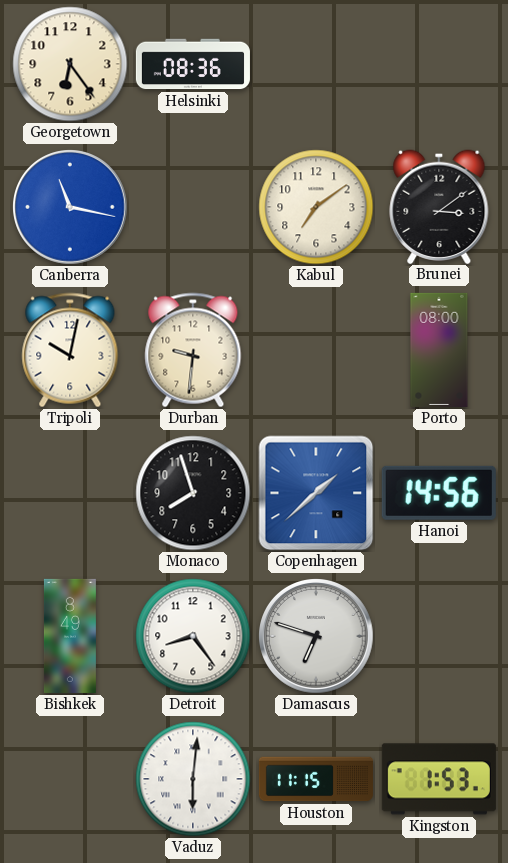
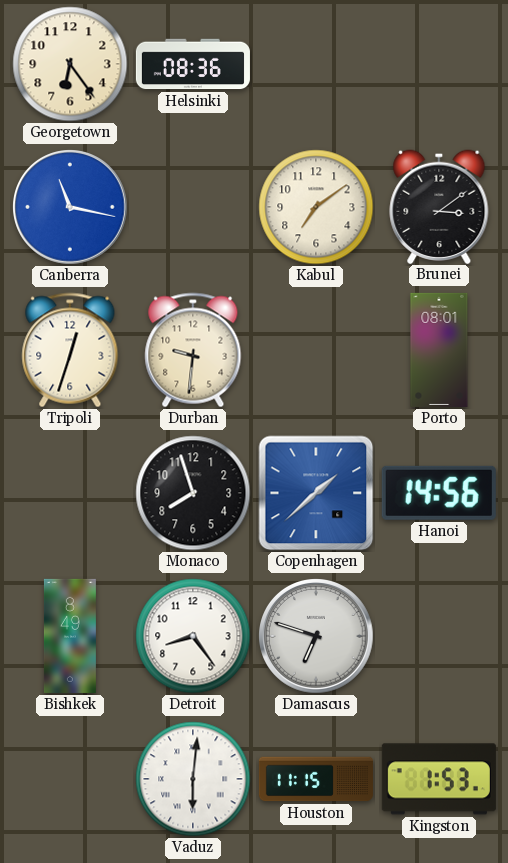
Tripoli: 10:02 -> 12:33
Porto: 08:00 -> 08:01
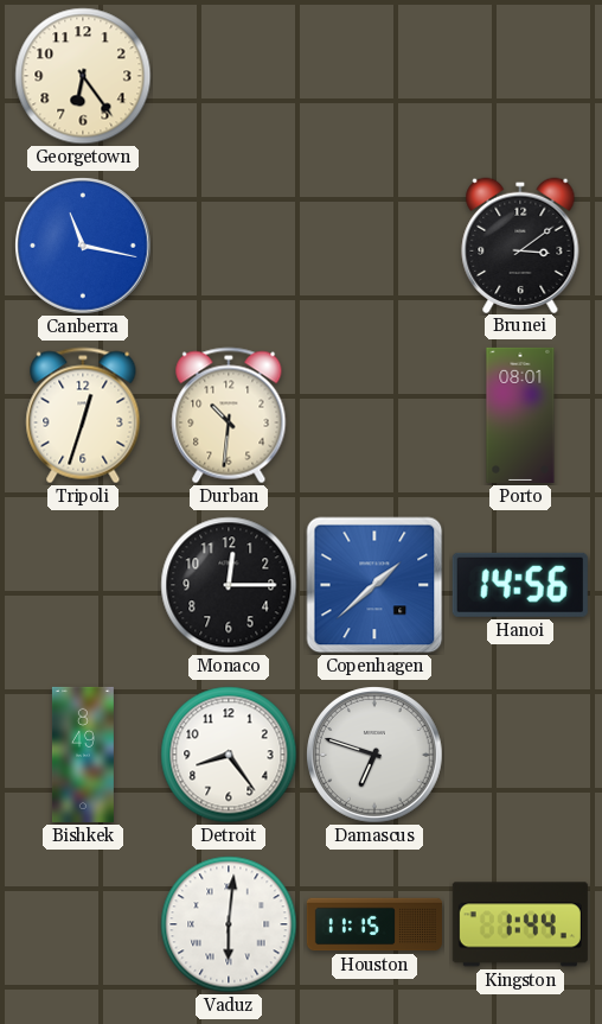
Helsinki: 08:36 -> none
Kabul: 7:09 -> none
Durban: 9:31 -> 10:31
Monaco: 7:57 -> 12:15
Kingston: 1:53 -> 1:44
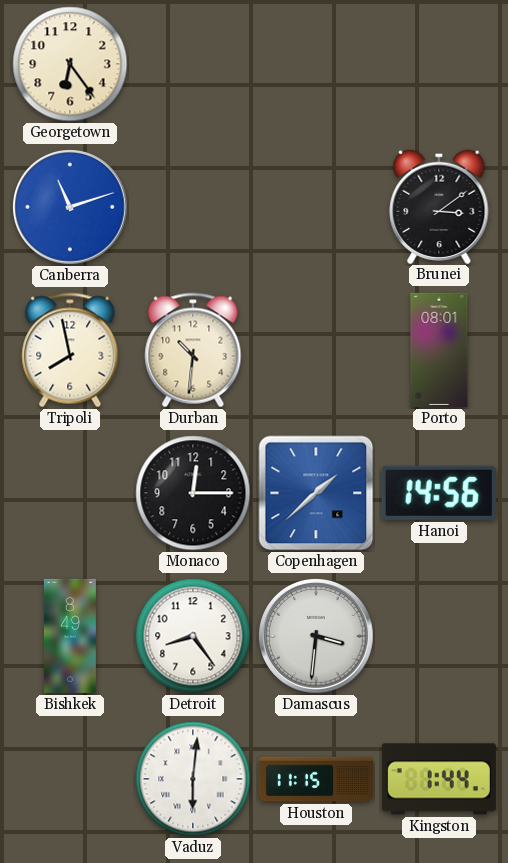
Canberra: 11:17 -> 11:12
Tripoli: 12:33 -> 7:58
Damascus: 6:48 -> 3:31
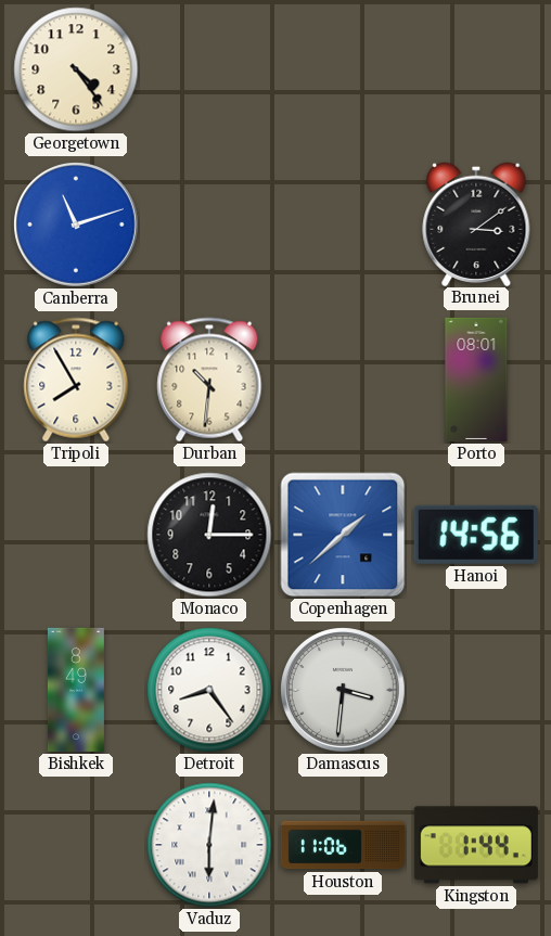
Georgetown: 6:24 -> 4:24
Tripoli: 7:58 -> 7:55
Houston: 11:15 -> 11:06
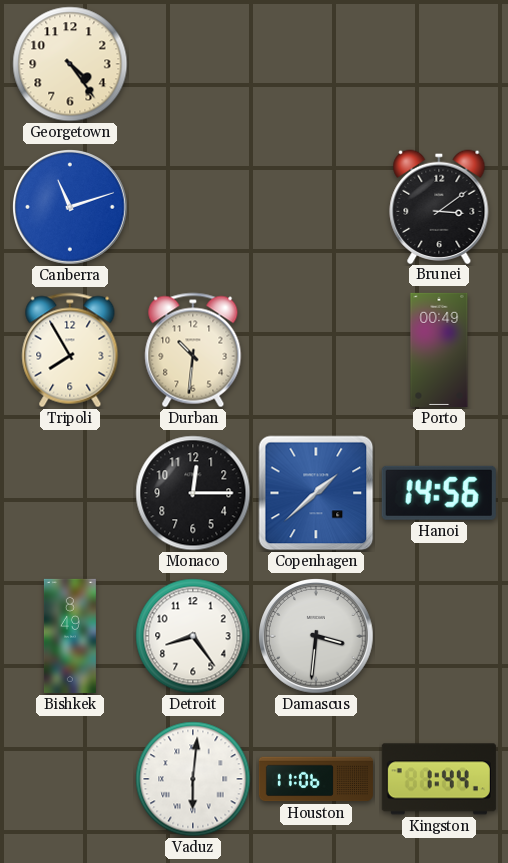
Porto: 08:01 -> 00:49
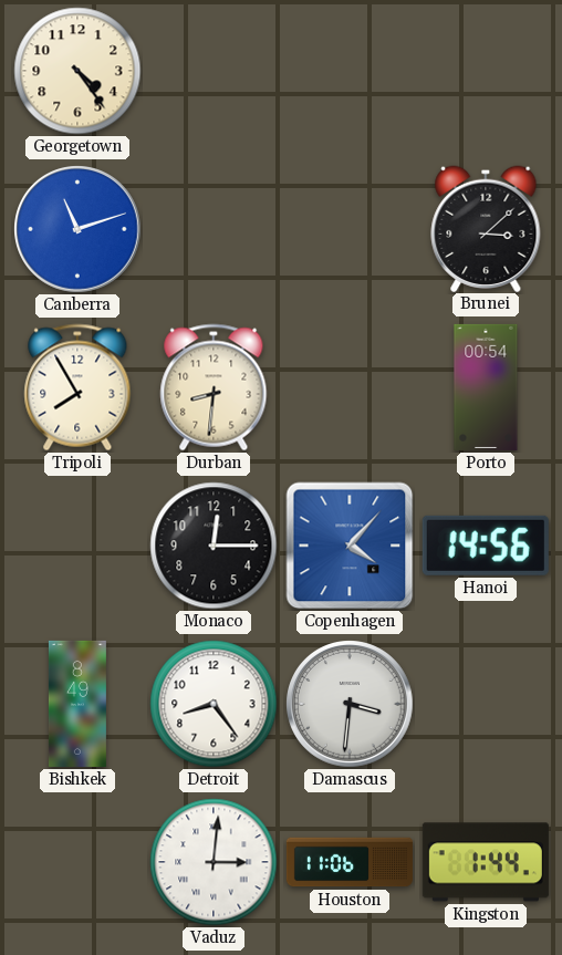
Brunei: 3:09 -> 3:08
Durban: 10:31 -> 8:31
Porto: 00:49 -> 00:54
Copenhagen: 1:38 -> 4:07
Vaduz: 6:01 -> 3:01
